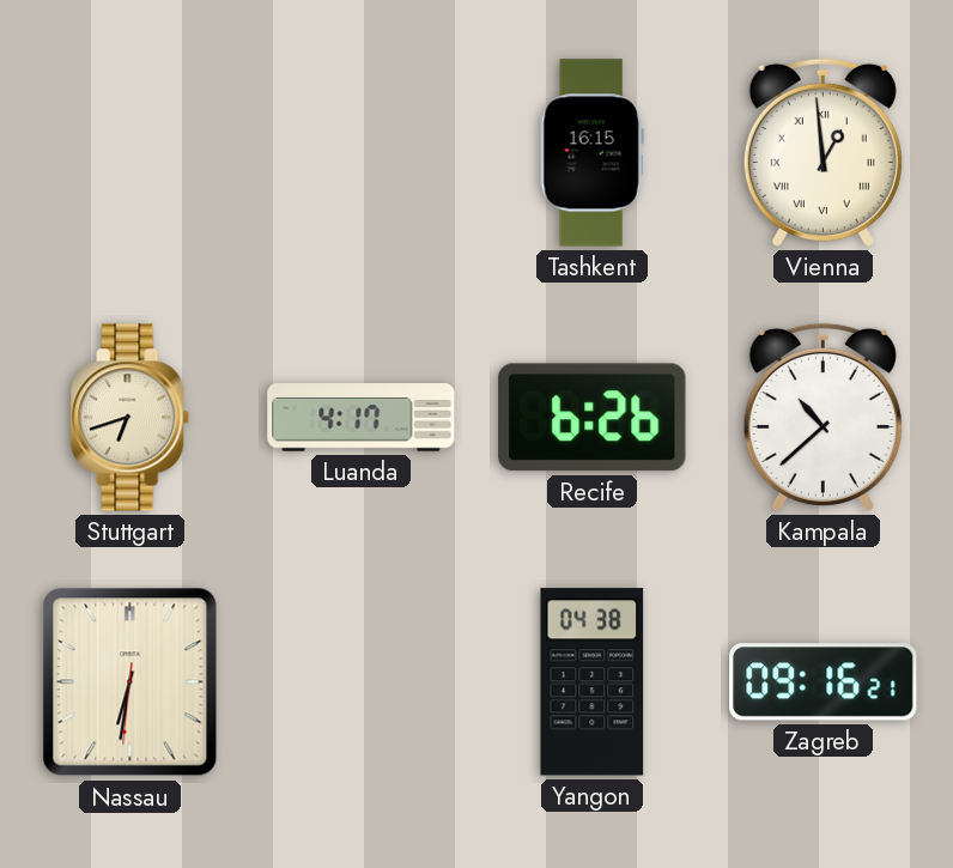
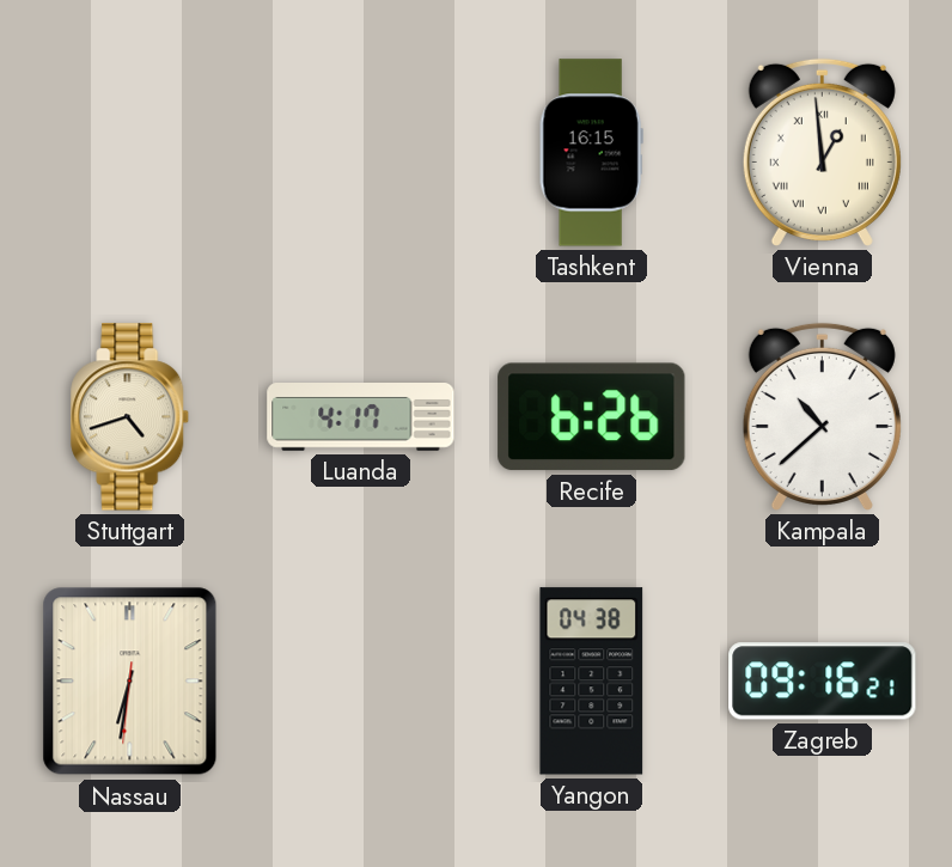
Stuttgart: 6:42 -> 4:42
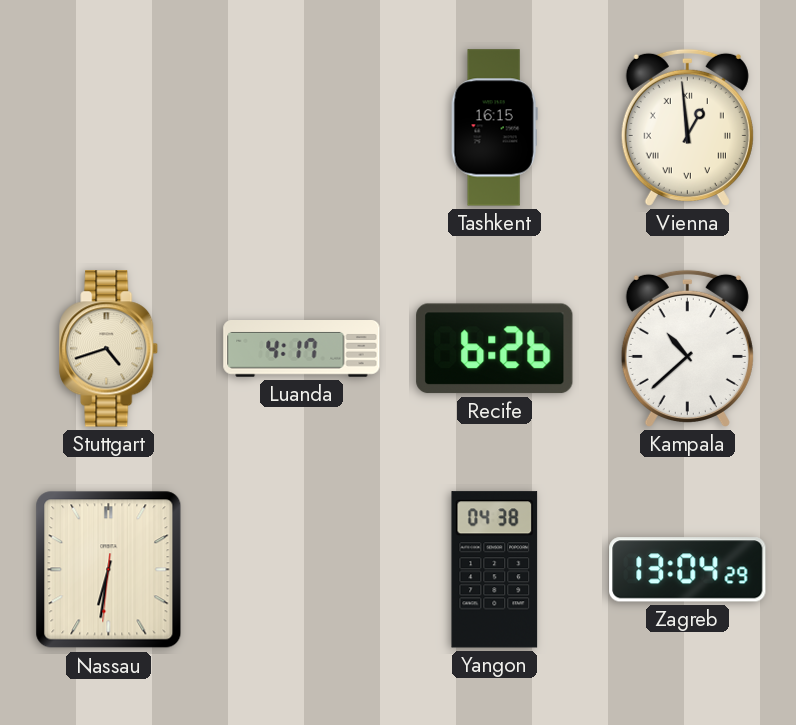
Zagreb: 09:16 -> 13:04
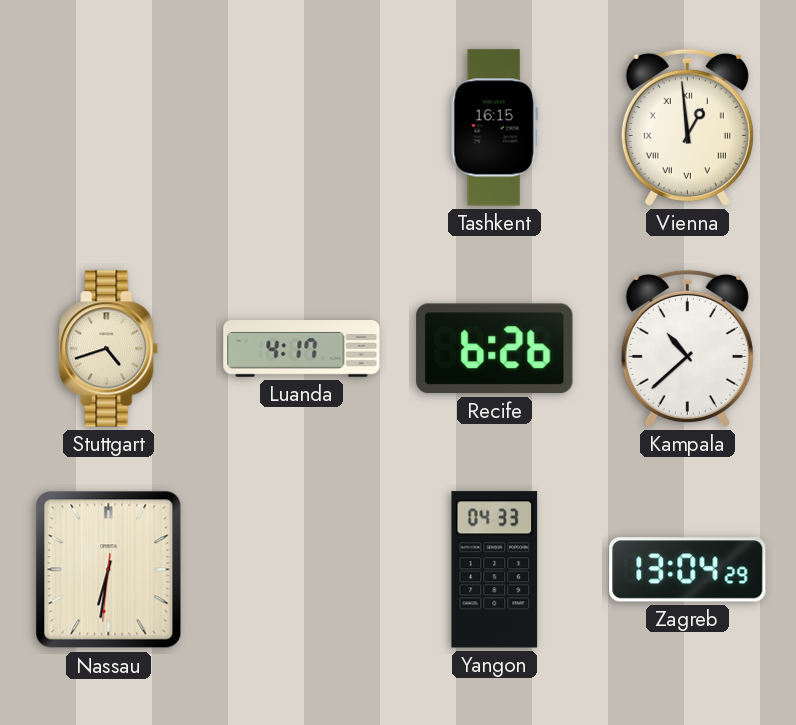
Yangon: 04:38 -> 04:33
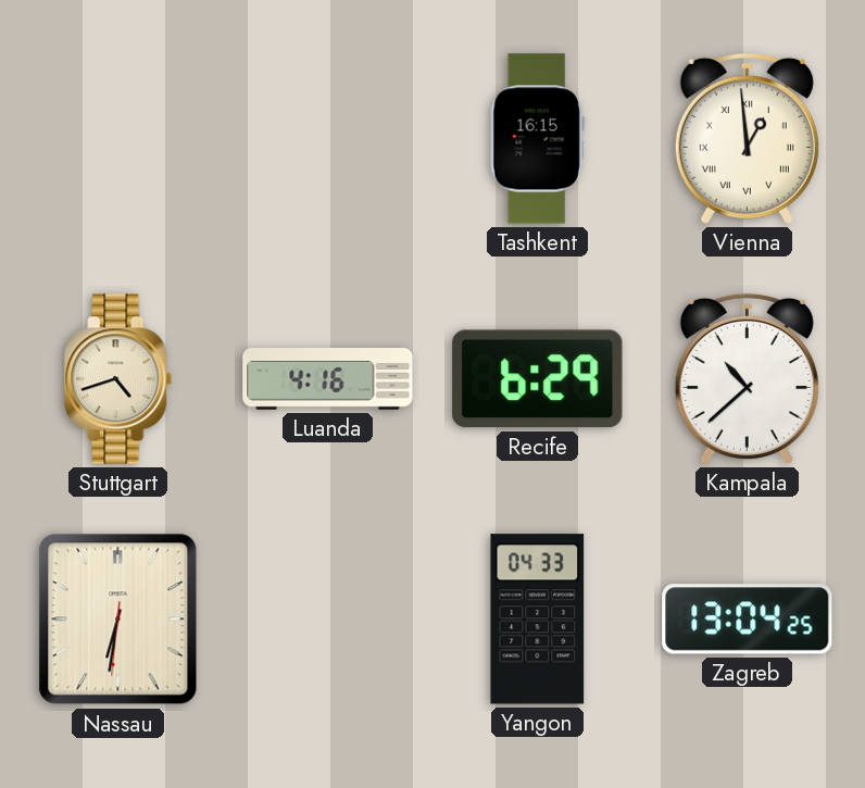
Luanda: 4:17 -> 4:16
Recife: 6:26 -> 6:29
Zagreb: 13:04:29 -> 13:04:25
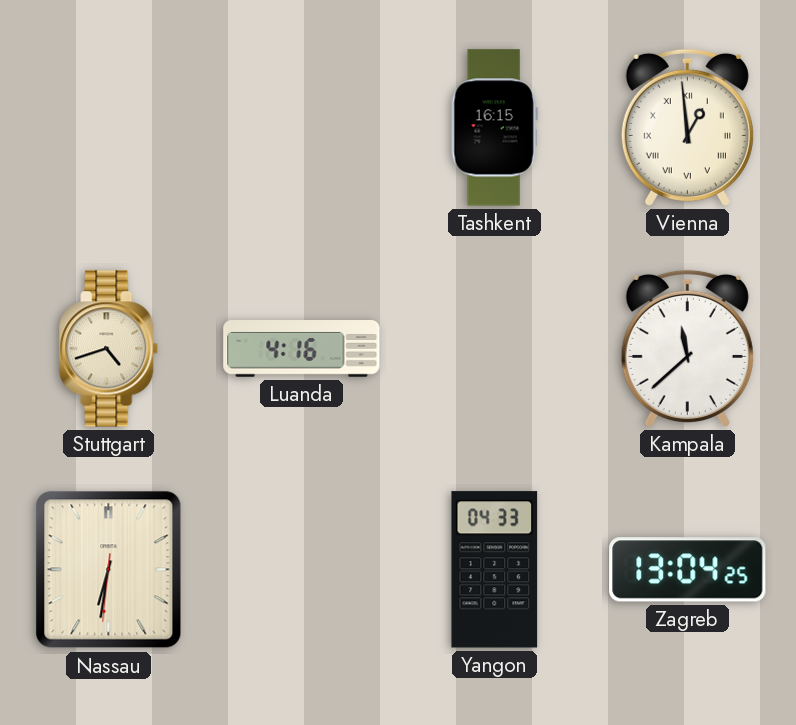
Recife: 6:29 -> none
Kampala: 10:38 -> 11:38
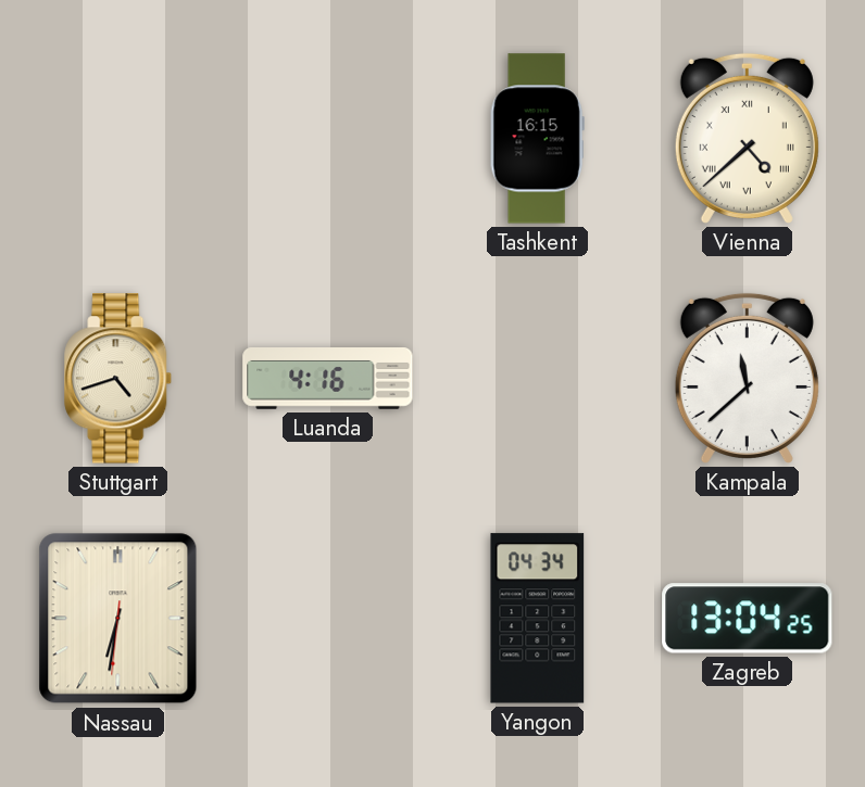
Vienna: 12:59 -> 4:38
Yangon: 04:33 -> 04:34
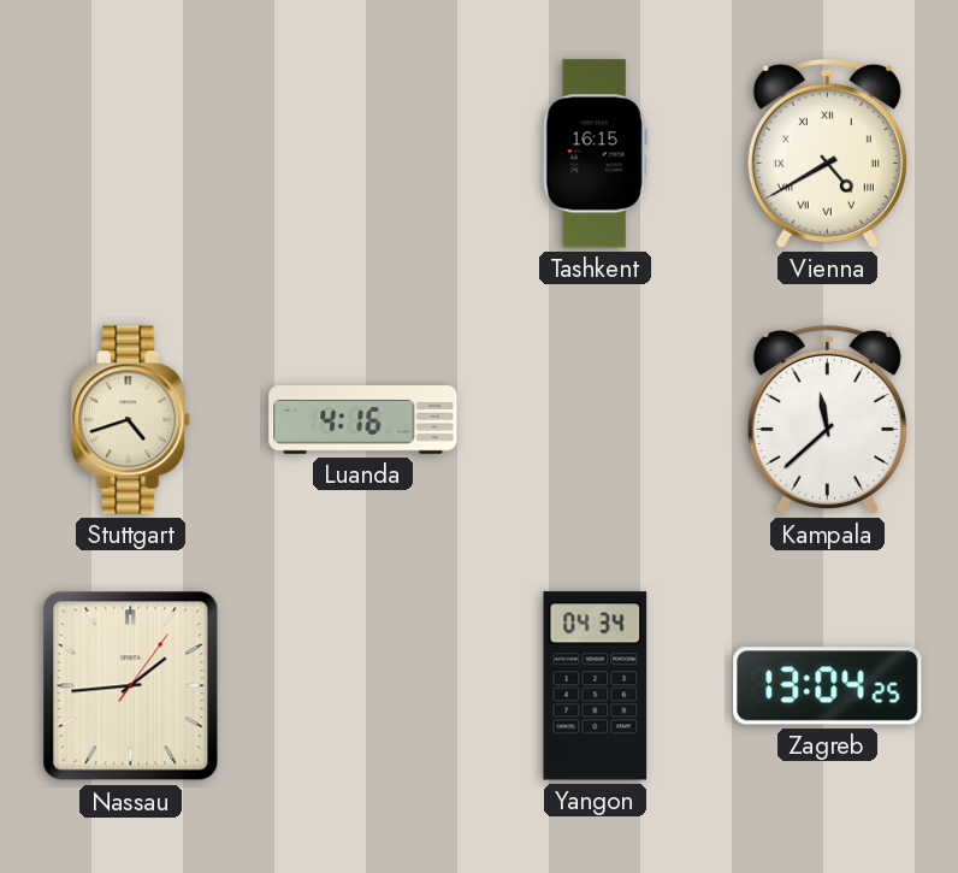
Vienna: 4:38 -> 4:40
Nassau: 6:31 -> 1:44
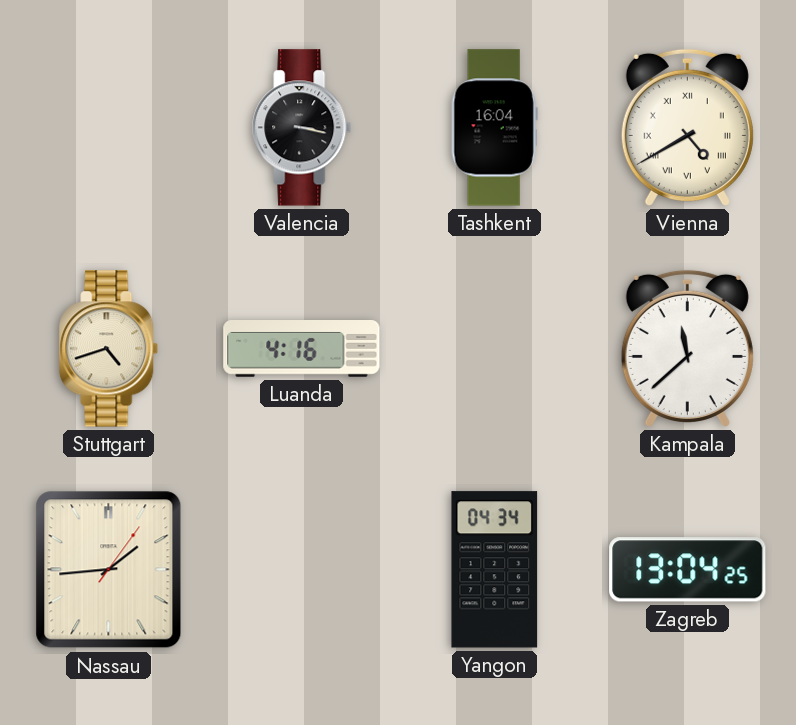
Valencia: none -> 3:17
Tashkent: 16:15 -> 16:04
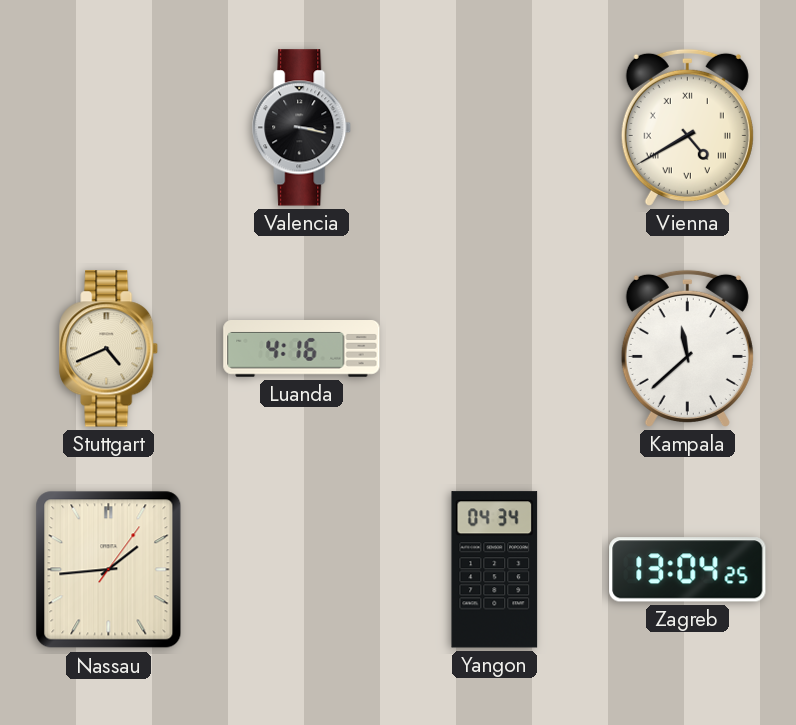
Tashkent: 16:04 -> none
Stuttgart: 4:42 -> 4:41
